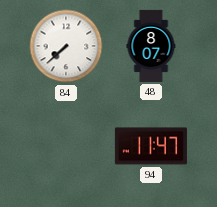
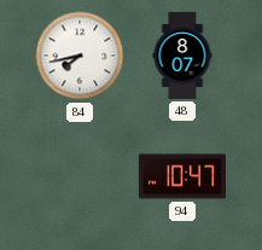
84: 7:38 -> 7:43
94: 11:47 -> 10:47
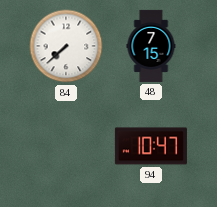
84: 7:43 -> 7:38
48: 8:07 -> 7:15
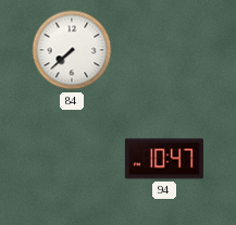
48: 7:15 -> none
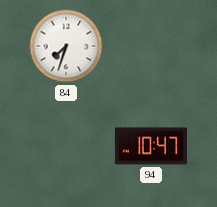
84: 7:38 -> 7:33
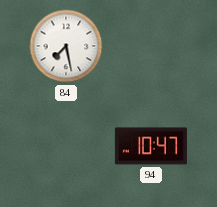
84: 7:33 -> 7:28
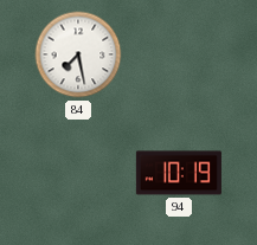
94: 10:47 -> 10:19
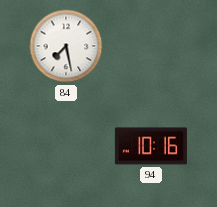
94: 10:19 -> 10:16
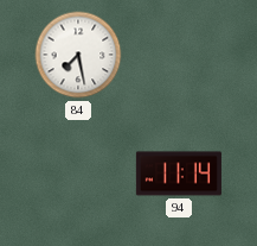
94: 10:16 -> 11:14
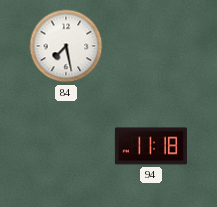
94: 11:14 -> 11:18
